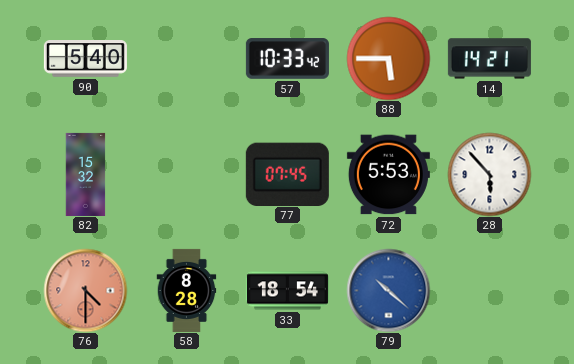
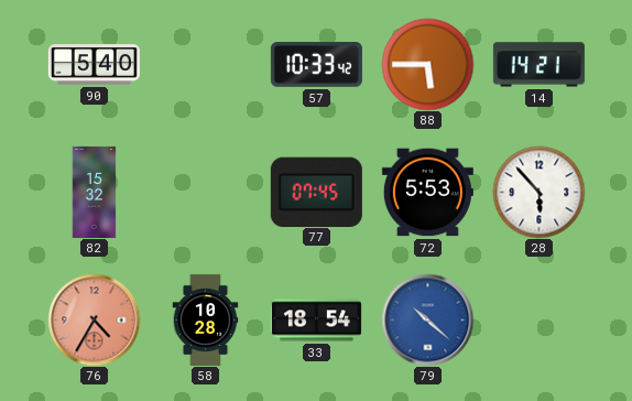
76: 4:30 -> 4:35
58: 8:28 -> 10:28
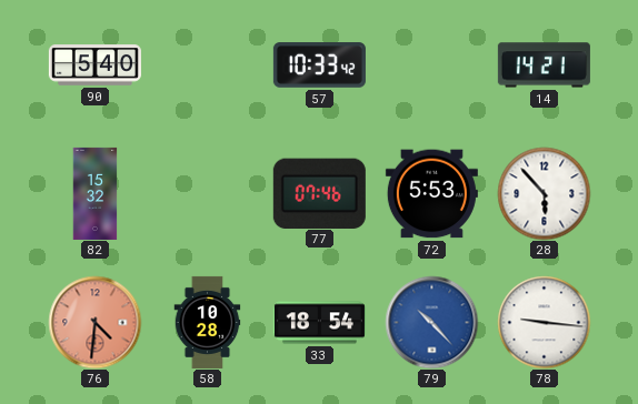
88: 5:45 -> none
77: 07:45 -> 07:46
76: 4:35 -> 4:31
79: 10:22 -> 10:23
78: none -> 9:16
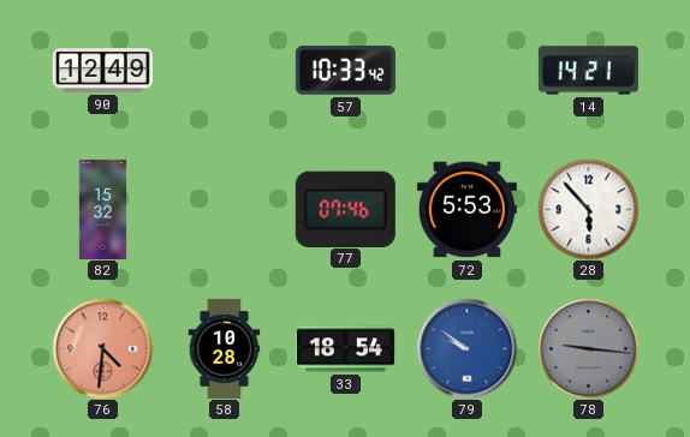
90: 5:40 -> 12:49
79: 10:23 -> 9:51
78 dial: white -> grey
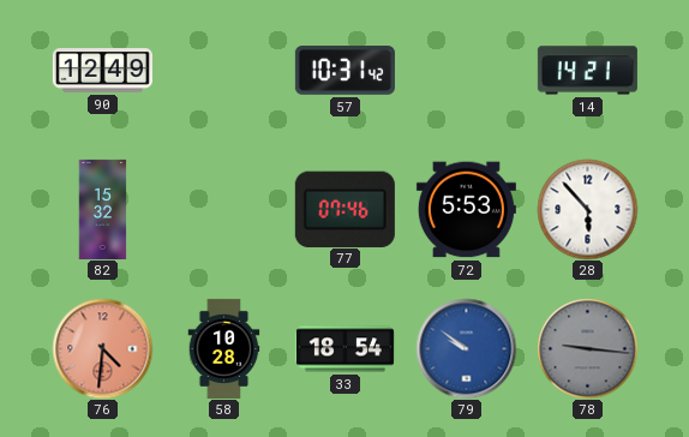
57: 10:33 -> 10:31
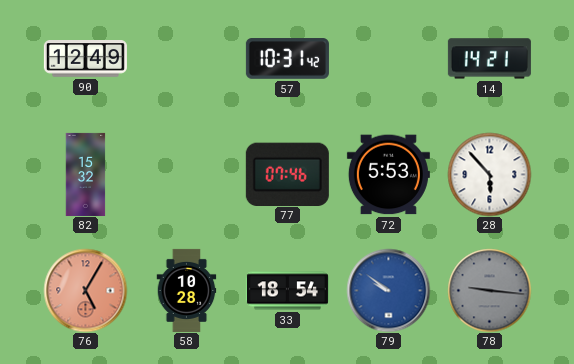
76: 4:31 -> 5:05
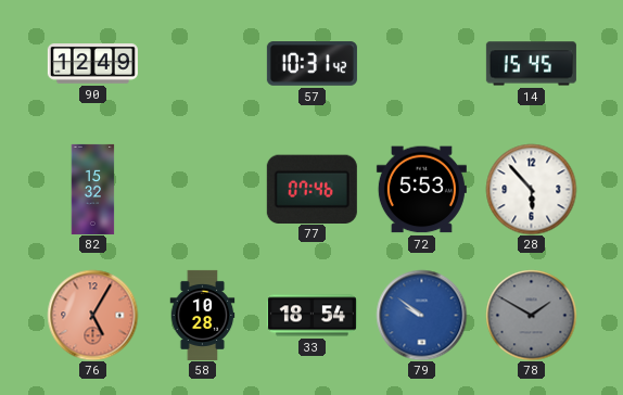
14: 14:21 -> 15:45
78: 9:16 -> 1:50
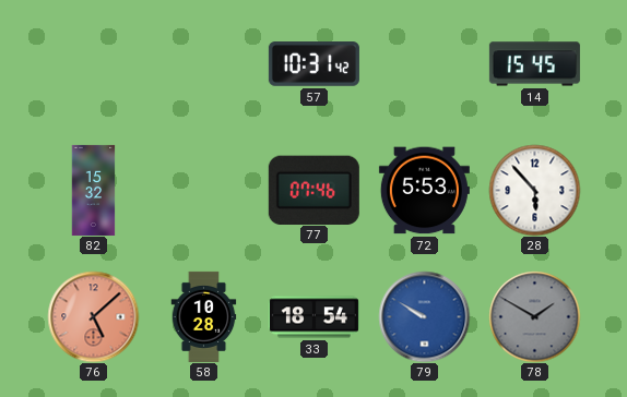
90: 12:49 -> none
76: 5:05 -> 5:08
79: 9:51 -> 9:50
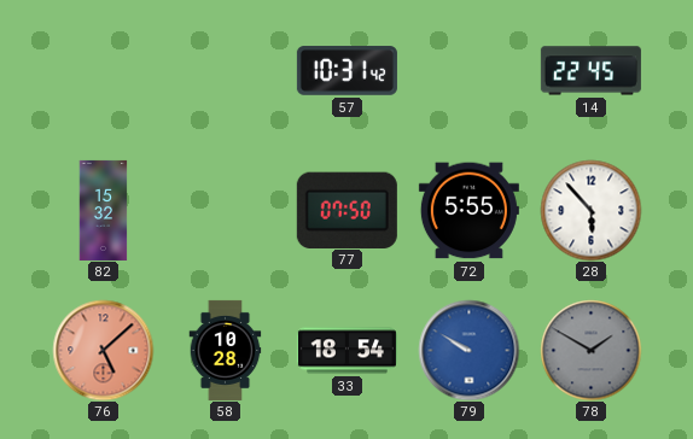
14: 15:45 -> 22:45
77: 07:46 -> 07:50
72: 5:53 -> 5:55
